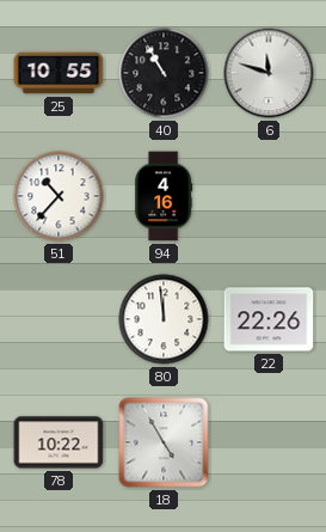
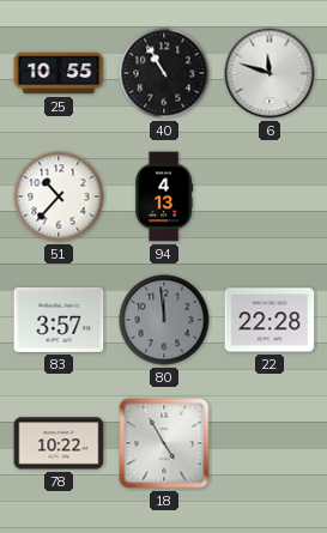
94: 4:16 -> 4:13
83: none -> 3:57
80 dial: white -> grey
22: 22:26 -> 22:28
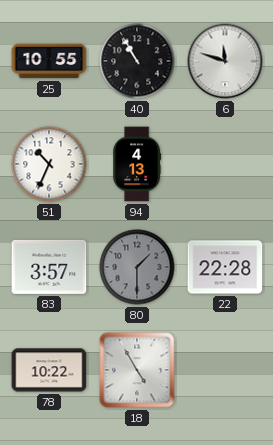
51: 10:37 -> 10:34
80: 11:59 -> 1:30
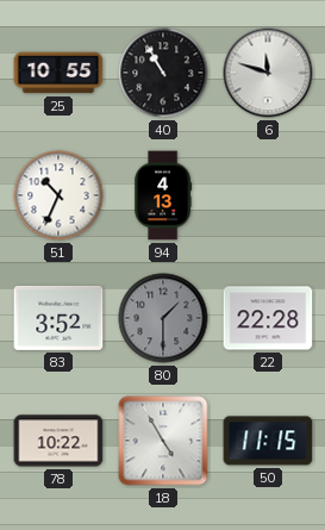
83: 3:57 -> 3:52
50: none -> 11:15
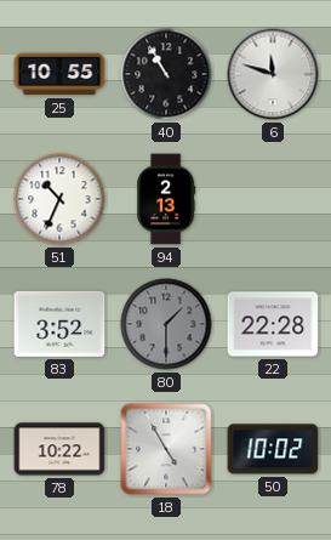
94: 4:13 -> 2:13
50: 11:15 -> 10:02
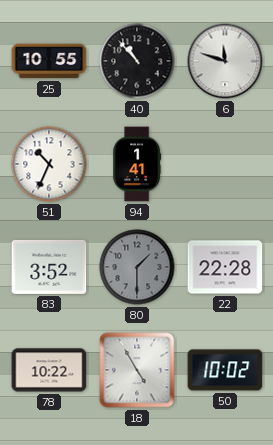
40: 10:55 -> 10:53
94: 2:13 -> 1:41
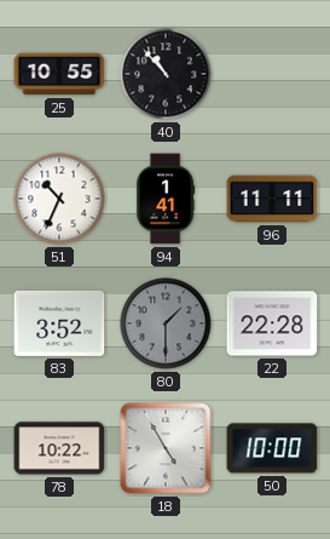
6: 11:48 -> none
96: none -> 11:11
50: 10:02 -> 10:00
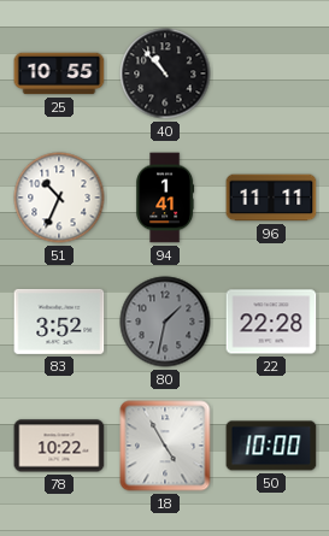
80: 1:30 -> 1:32
